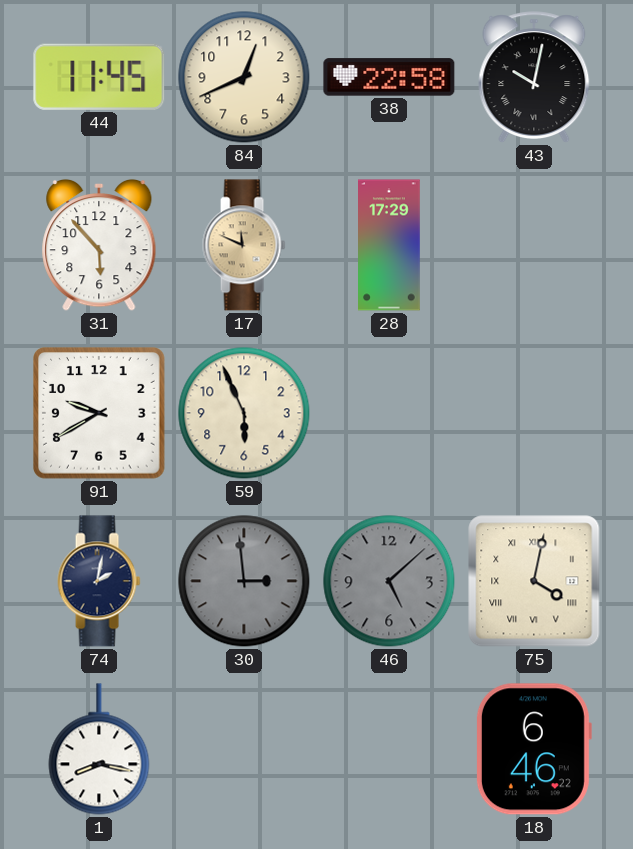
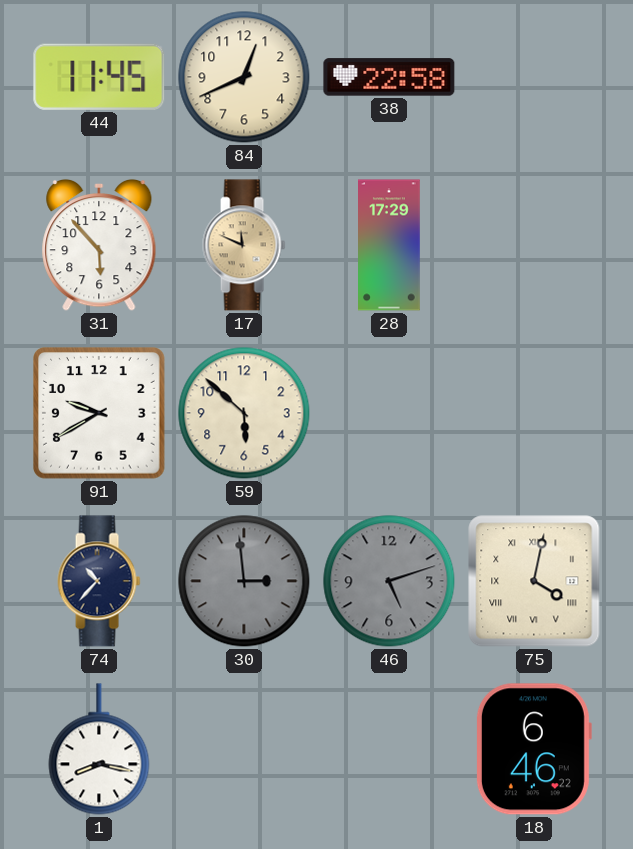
43: 10:02 -> none
59: 5:56 -> 5:52
74: 2:02 -> 10:37
46: 5:08 -> 5:12
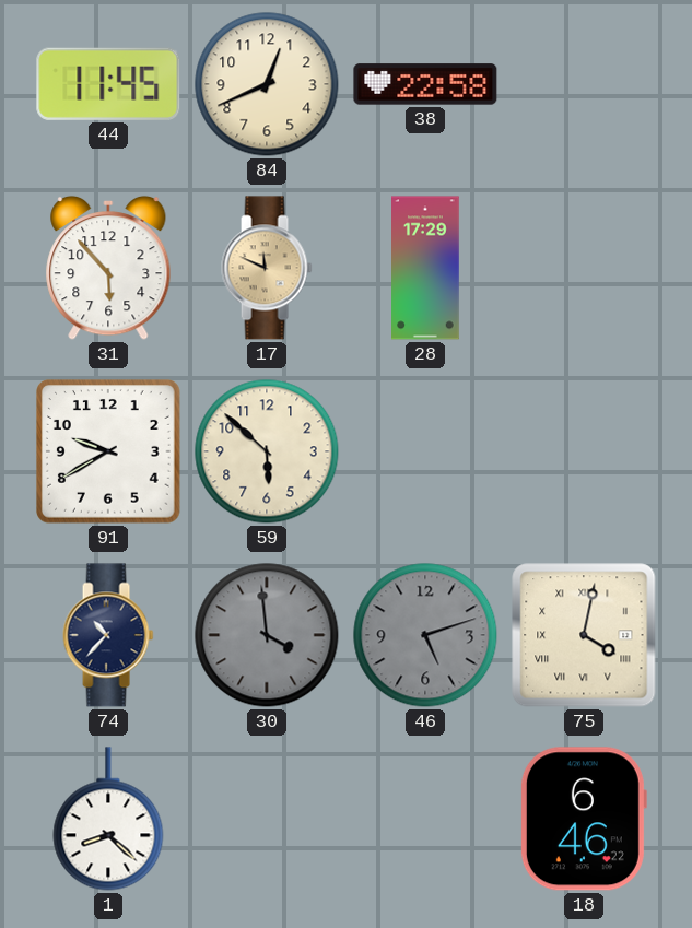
30: 2:59 -> 3:59
1: 8:17 -> 8:22
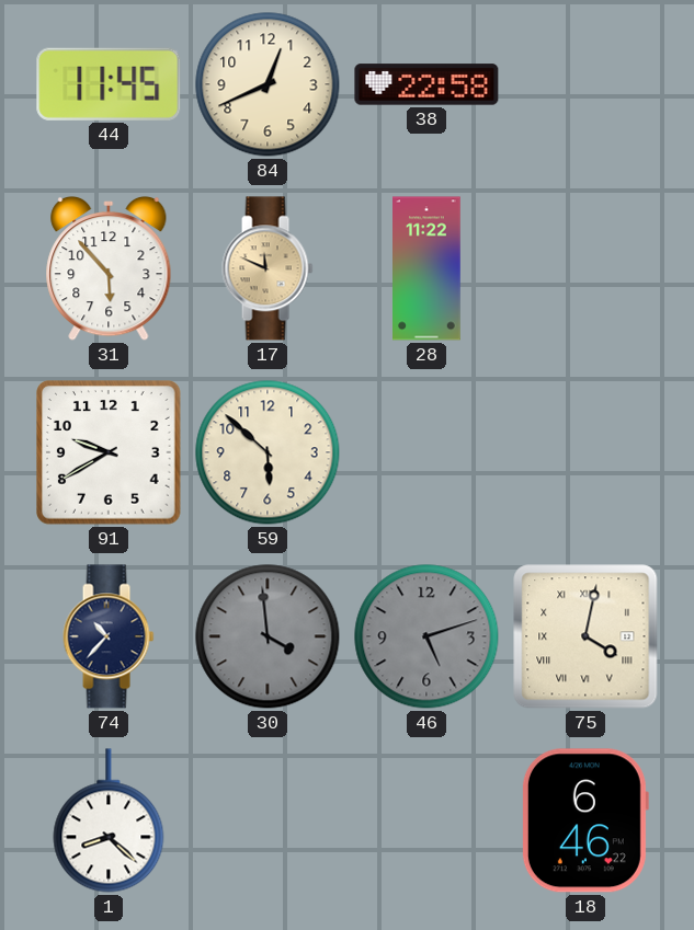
28: 17:29 -> 11:22
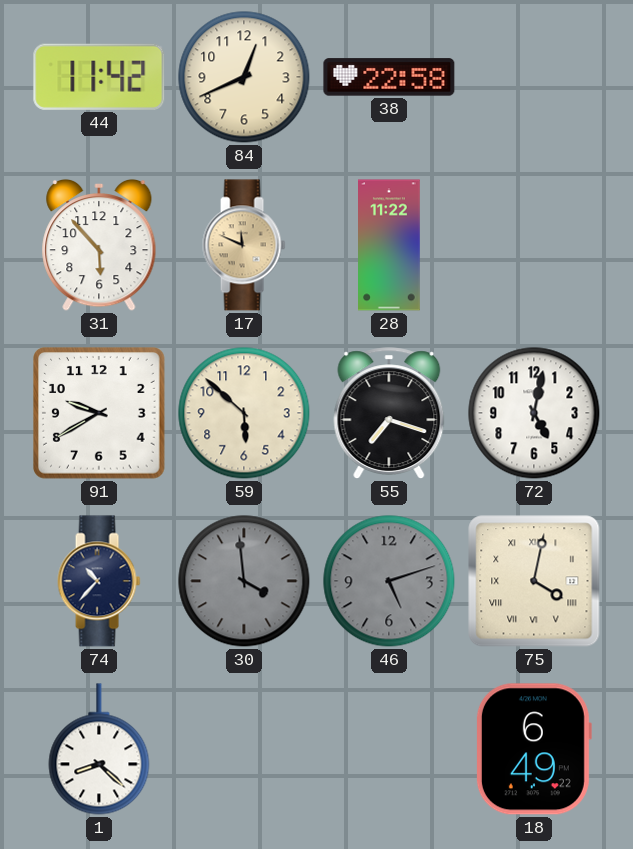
44: 11:45 -> 11:42
55: none -> 7:18
72: none -> 5:02
18: 6:46 -> 6:49
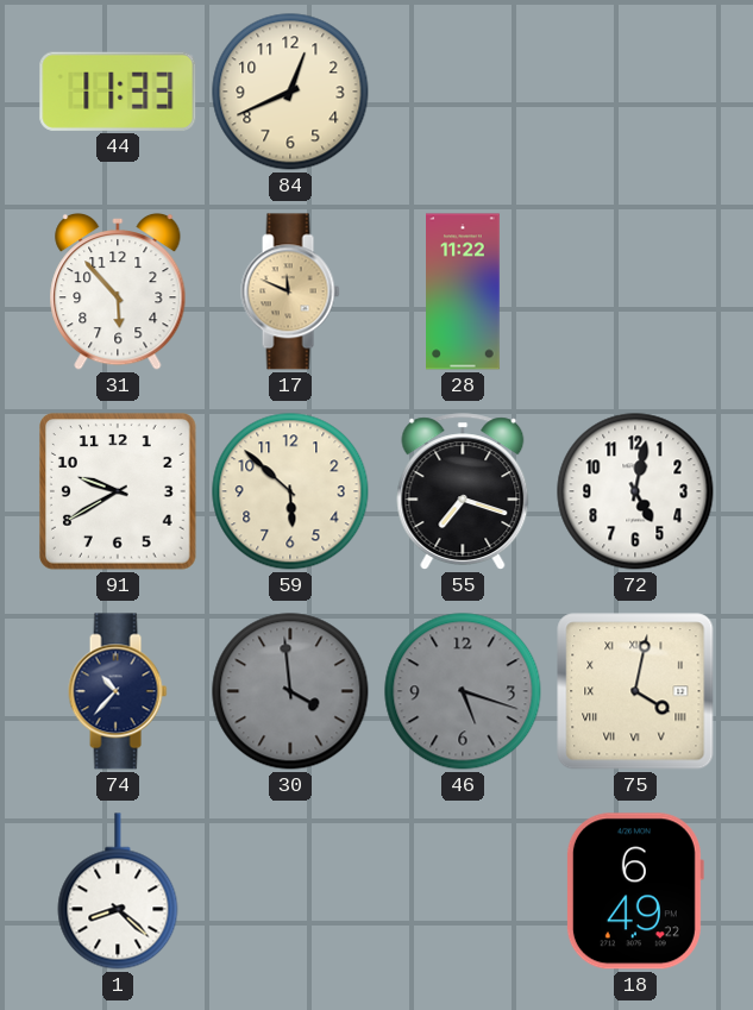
44: 11:42 -> 11:33
38: 22:58 -> none
46: 5:12 -> 5:18
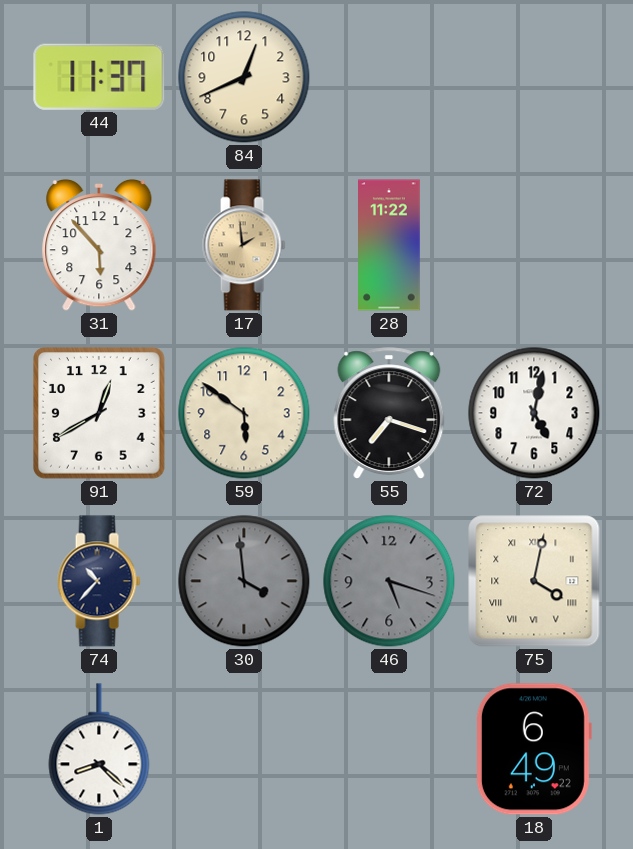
44: 11:33 -> 11:37
17: 11:49 -> 1:59
91: 9:40 -> 12:40
59: 5:52 -> 5:51
